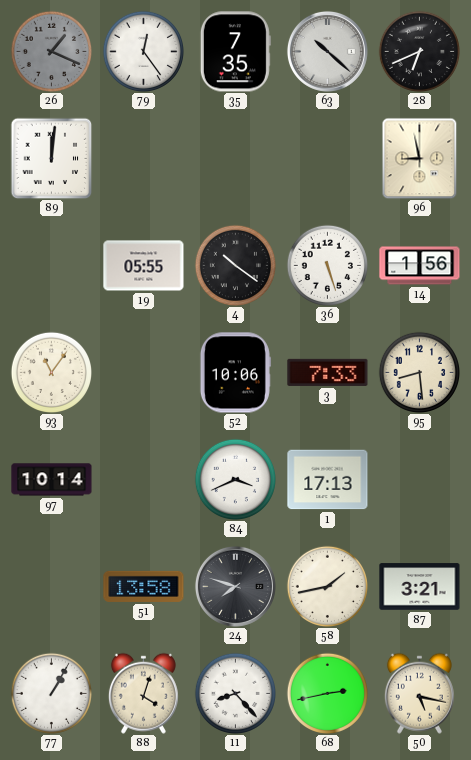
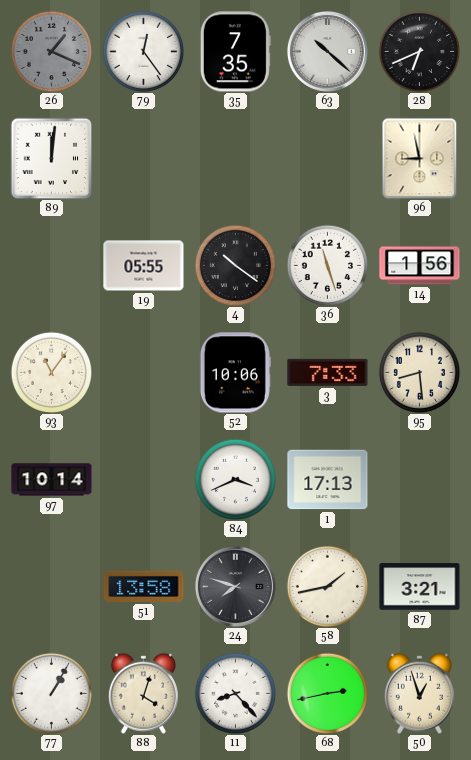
36: 5:27 -> 11:27
50: 5:17 -> 12:57
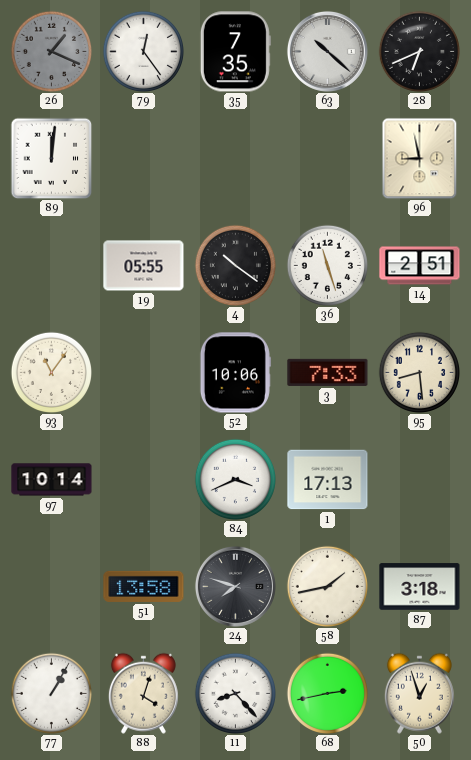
14: 1:56 -> 2:51
87: 3:21 -> 3:18
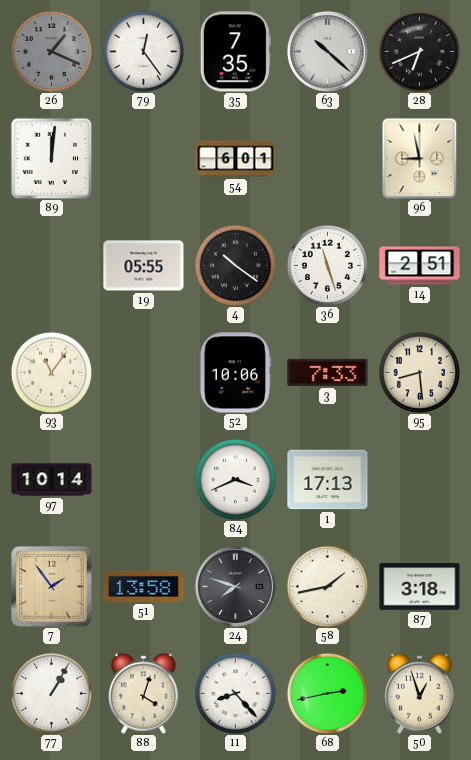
54: none -> 6:01
7: none -> 1:54
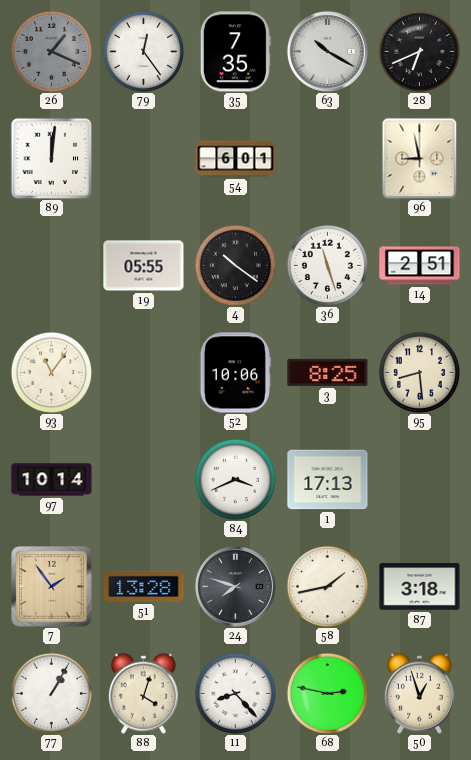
63: 10:22 -> 10:20
3: 7:33 -> 8:25
51: 13:58 -> 13:28
68: 2:43 -> 2:47
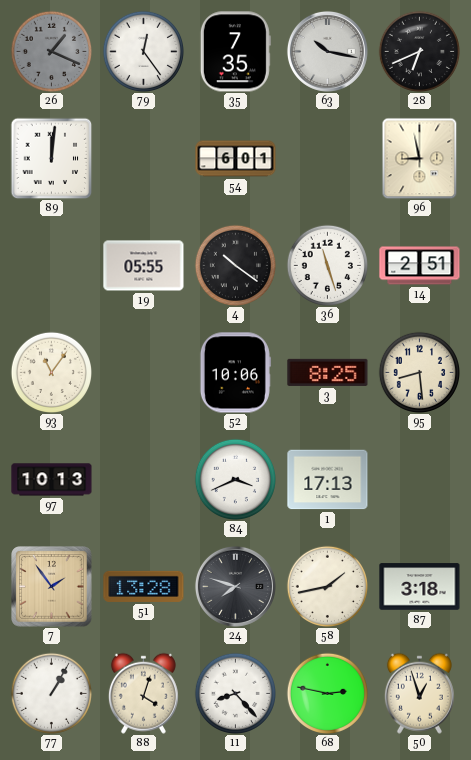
63: 10:20 -> 10:17
97: 10:14 -> 10:13
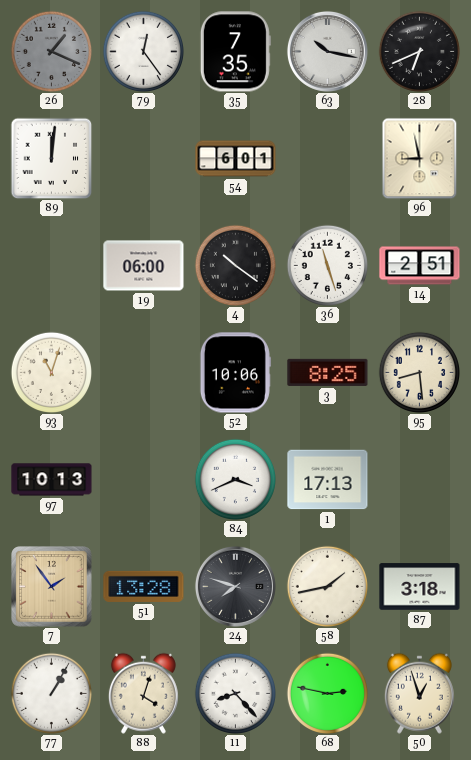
19: 05:55 -> 06:00
93: 11:06 -> 11:03
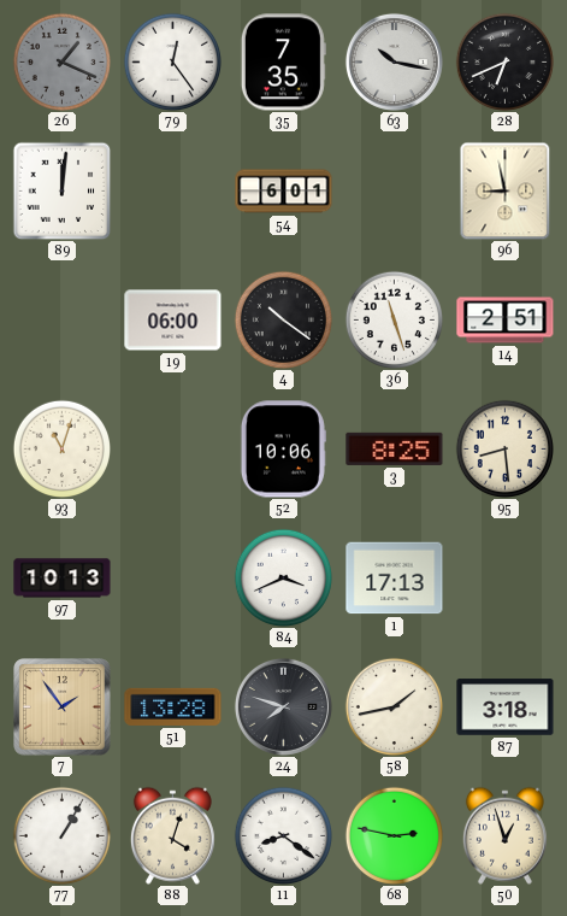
11: 8:23 -> 8:21
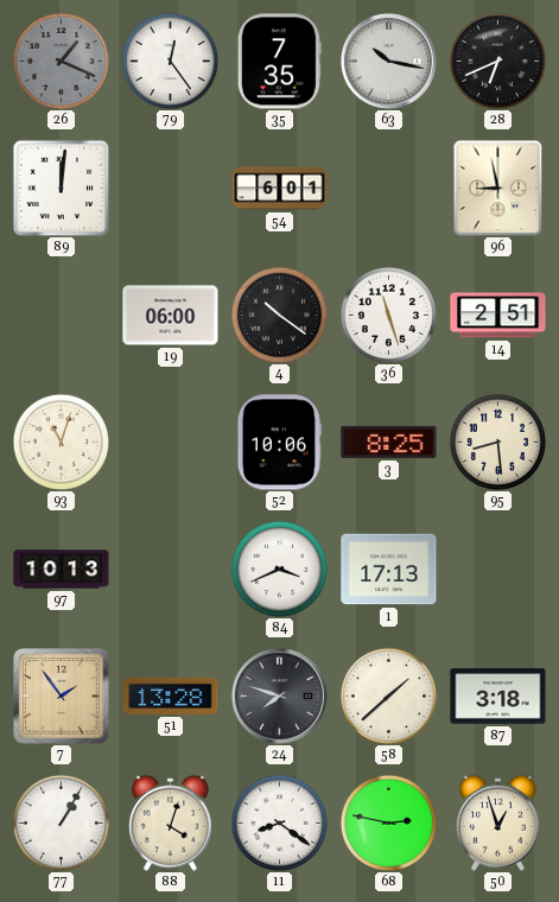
58: 1:43 -> 1:38
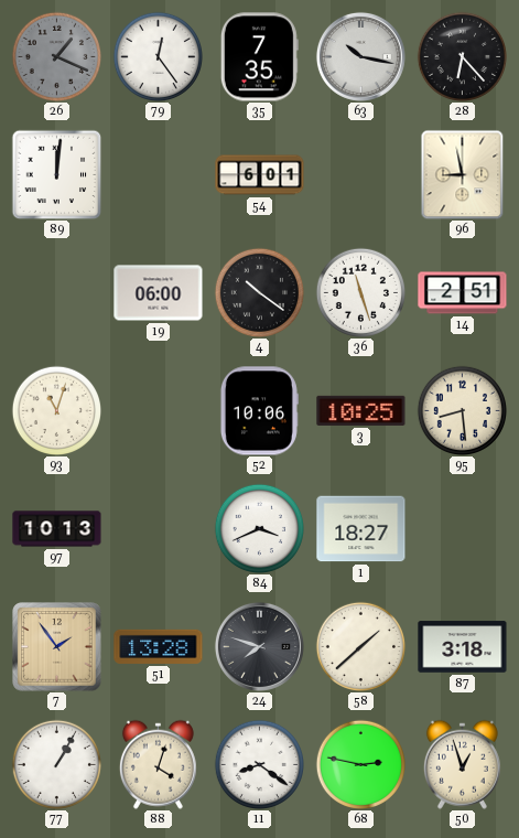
28: 6:41 -> 6:23
3: 8:25 -> 10:25
1: 17:13 -> 18:27
